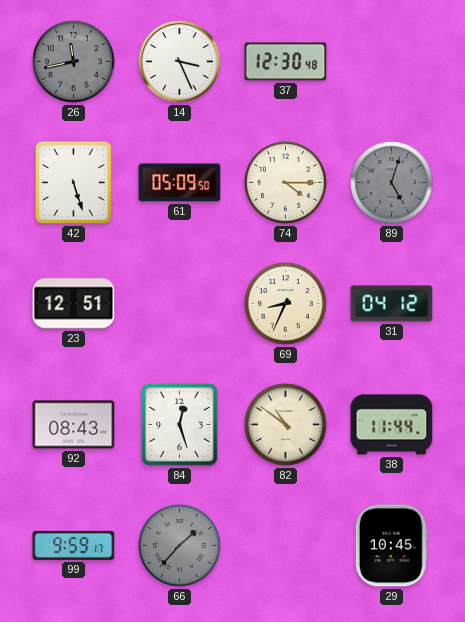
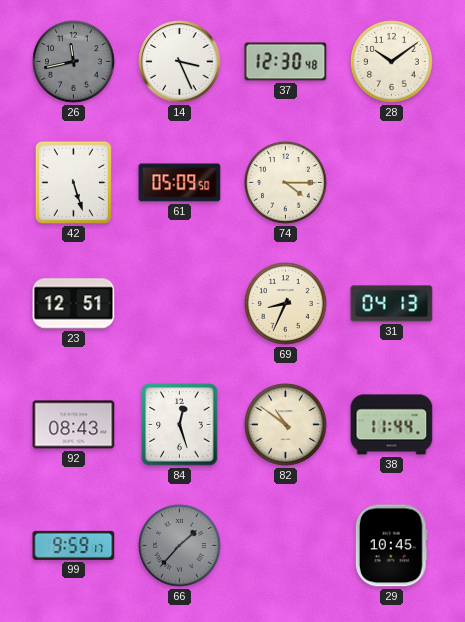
28: none -> 10:09
89: 5:03 -> none
31: 04:12 -> 04:13
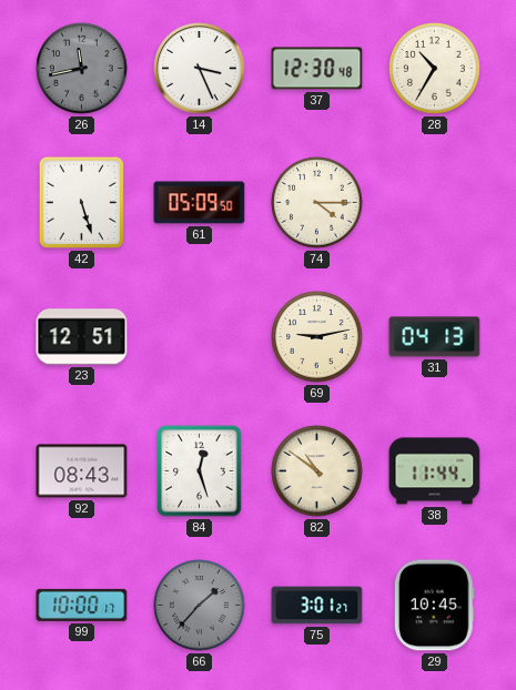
28: 10:09 -> 10:35
69: 8:34 -> 9:13
99: 9:59 -> 10:00
75: none -> 3:01
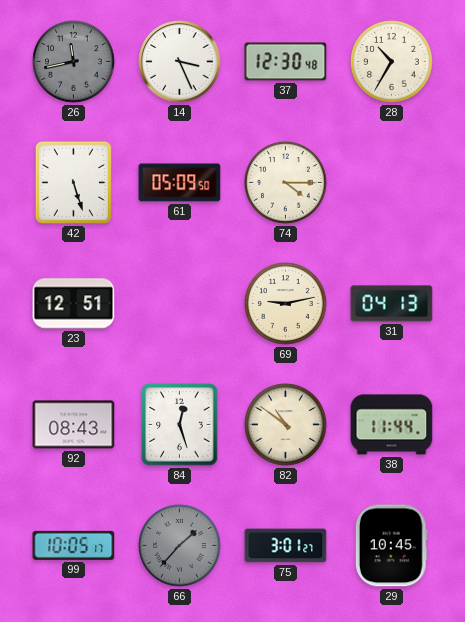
99: 10:00 -> 10:05
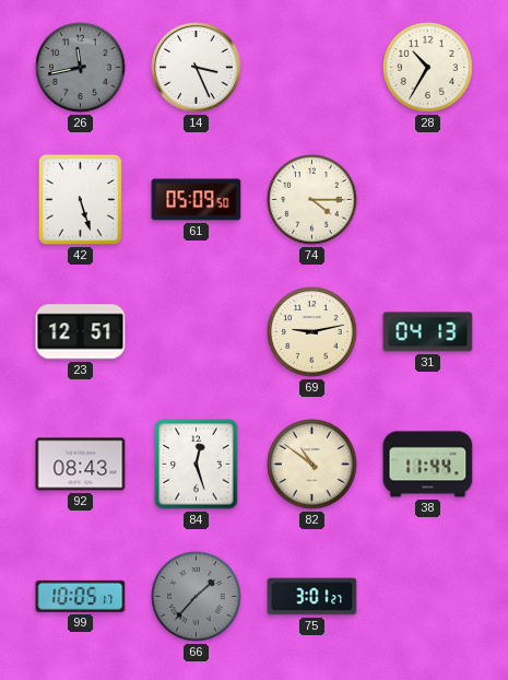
37: 12:30 -> none
29: 10:45 -> none
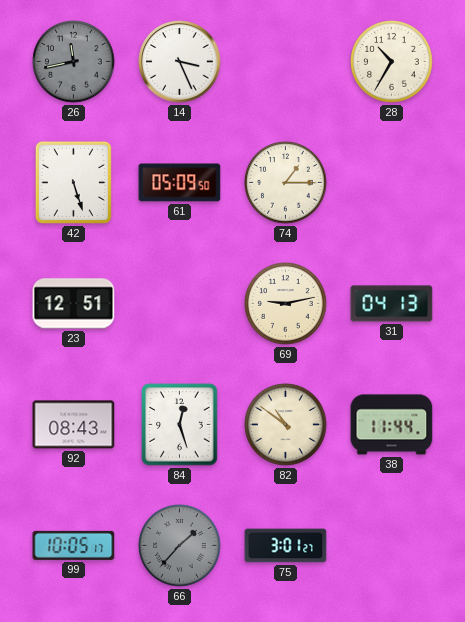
74: 4:15 -> 1:15
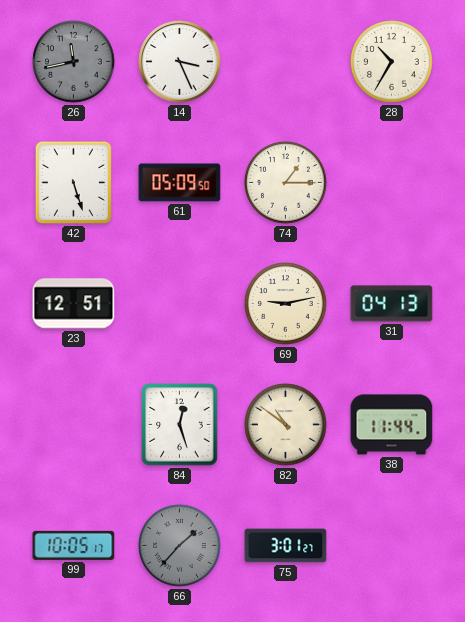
92: 08:43 -> none
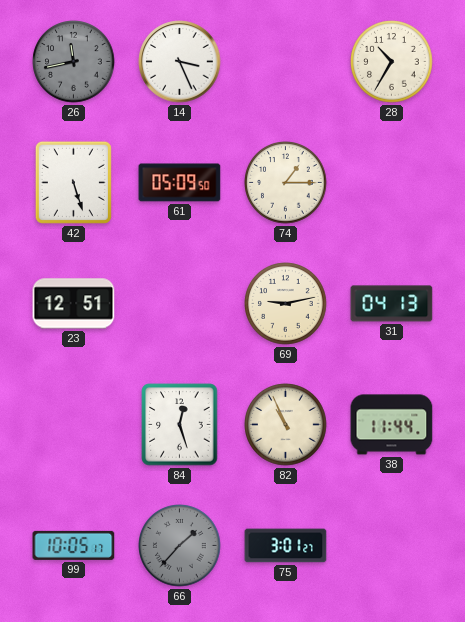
82: 10:51 -> 10:56
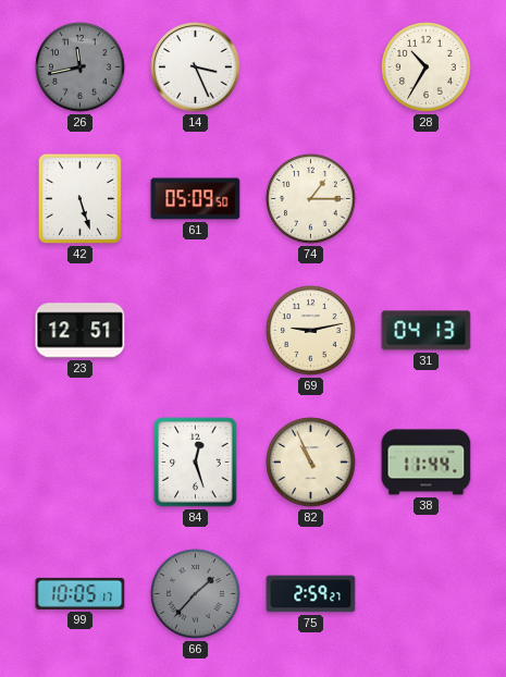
75: 3:01 -> 2:59
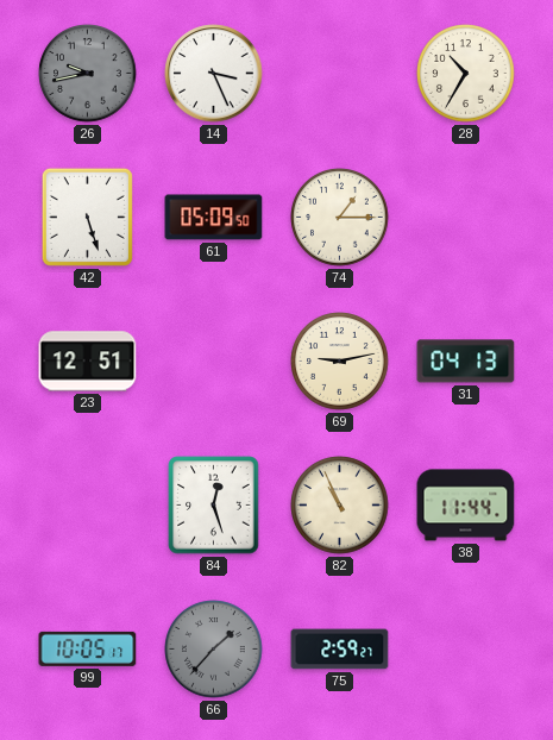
26: 11:43 -> 9:43
